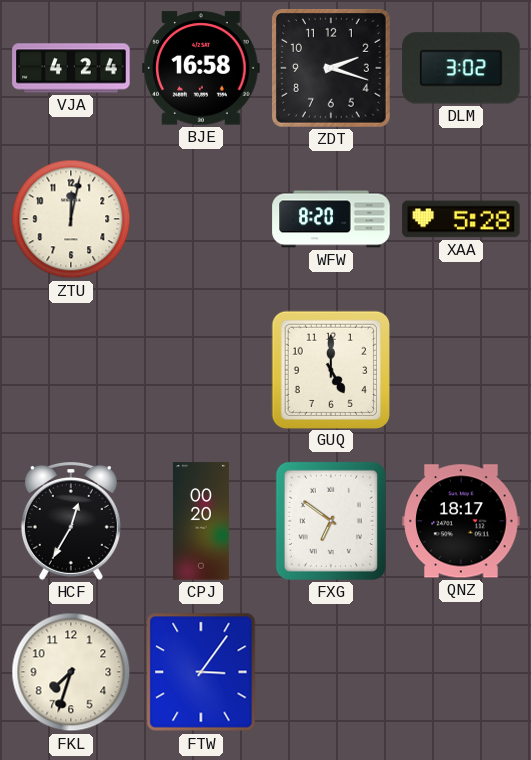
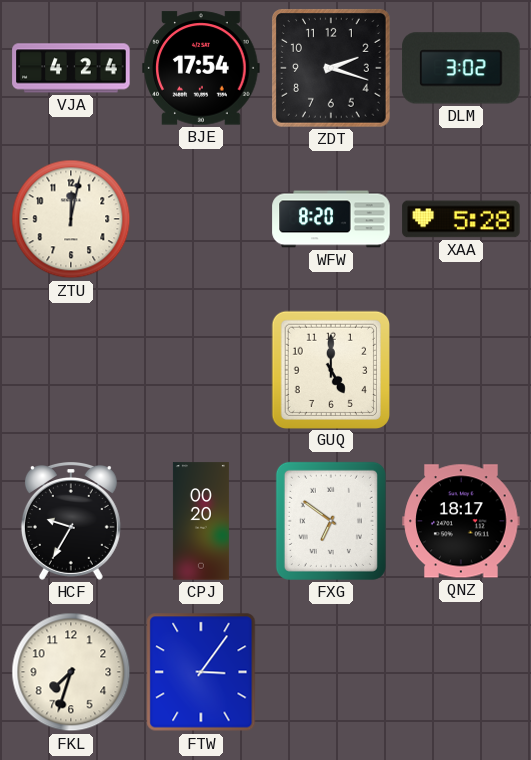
BJE: 16:58 -> 17:54
HCF: 12:35 -> 9:35
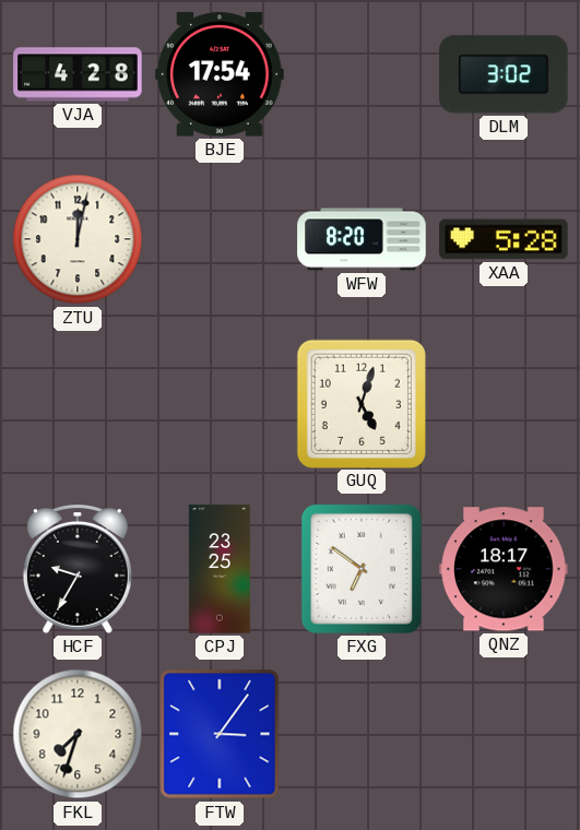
VJA: 4:24 -> 4:28
ZDT: 2:18 -> none
GUQ: 5:00 -> 5:03
CPJ: 00:20 -> 23:25
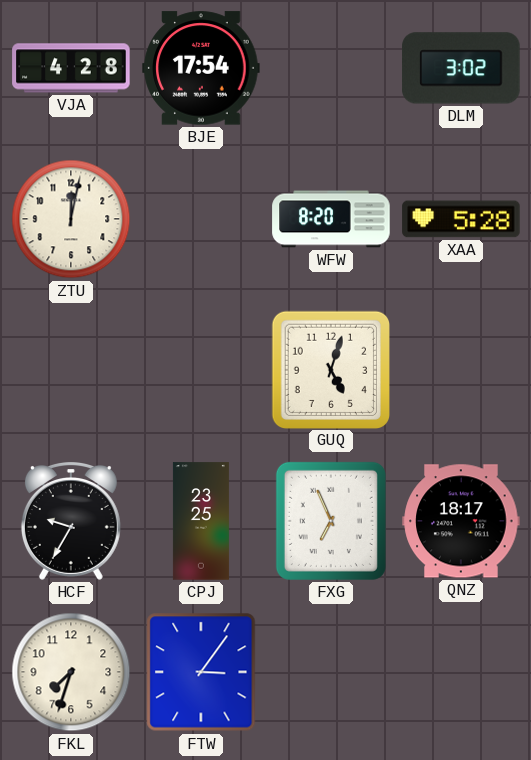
FXG: 6:51 -> 6:56
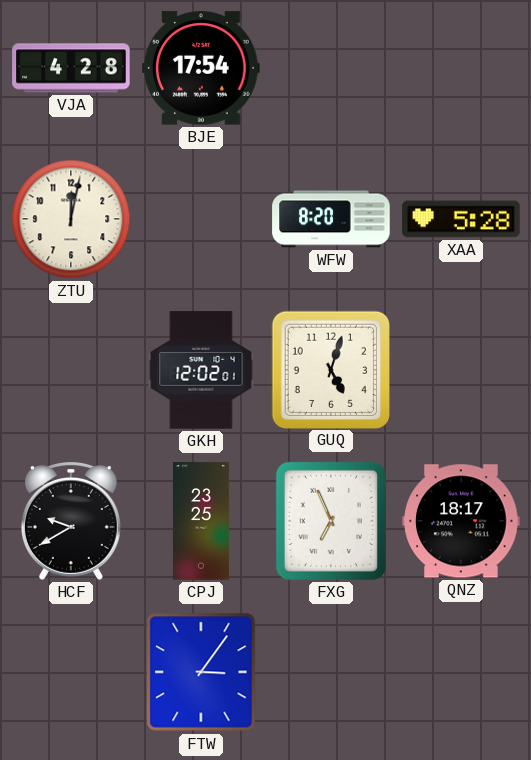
DLM: 3:02 -> none
GKH: none -> 12:02
HCF: 9:35 -> 9:40
FKL: 7:33 -> none
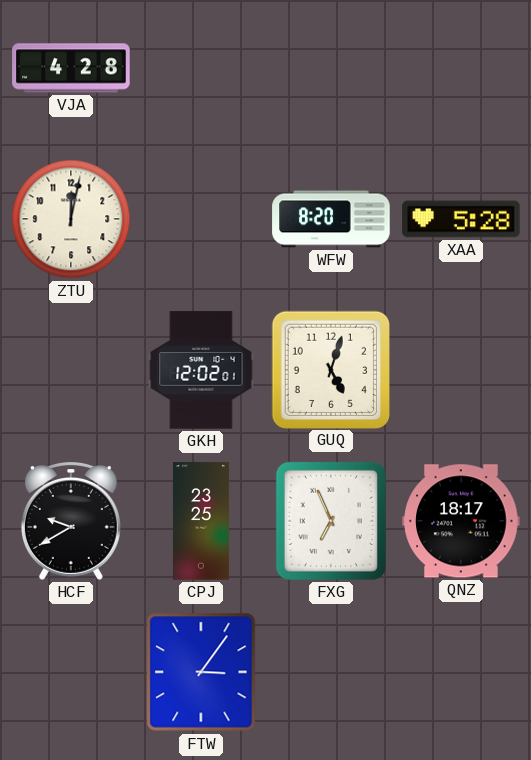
BJE: 17:54 -> none
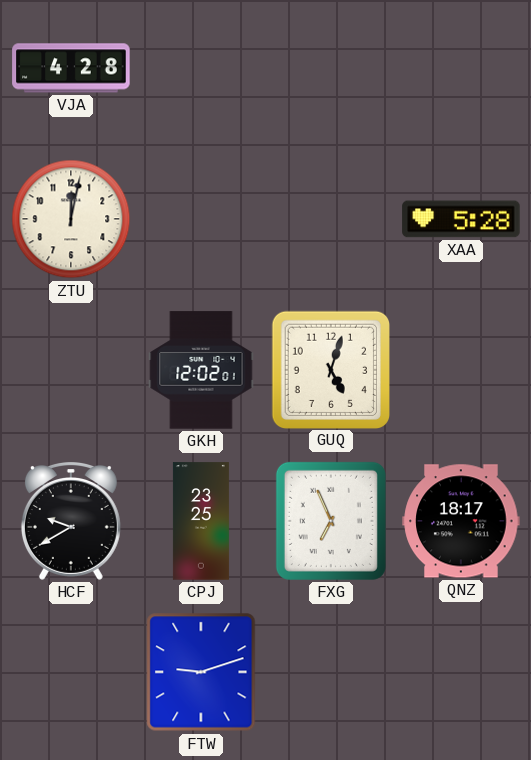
WFW: 8:20 -> none
FTW: 3:06 -> 9:12
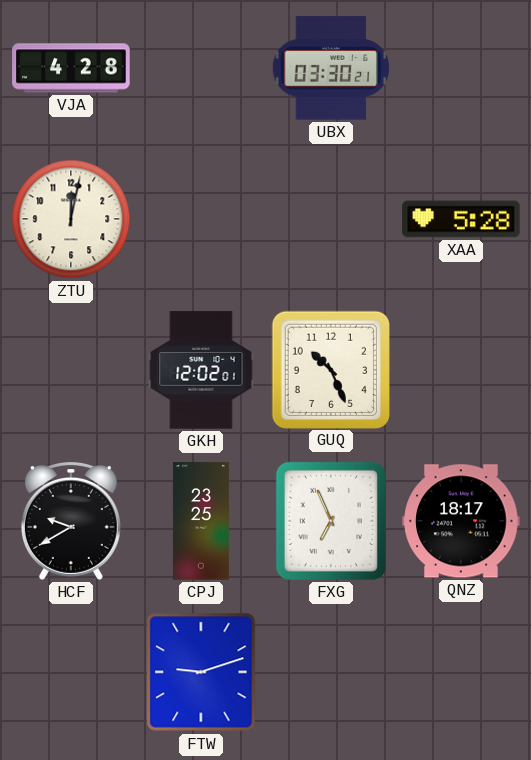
UBX: none -> 03:30
GUQ: 5:03 -> 10:26
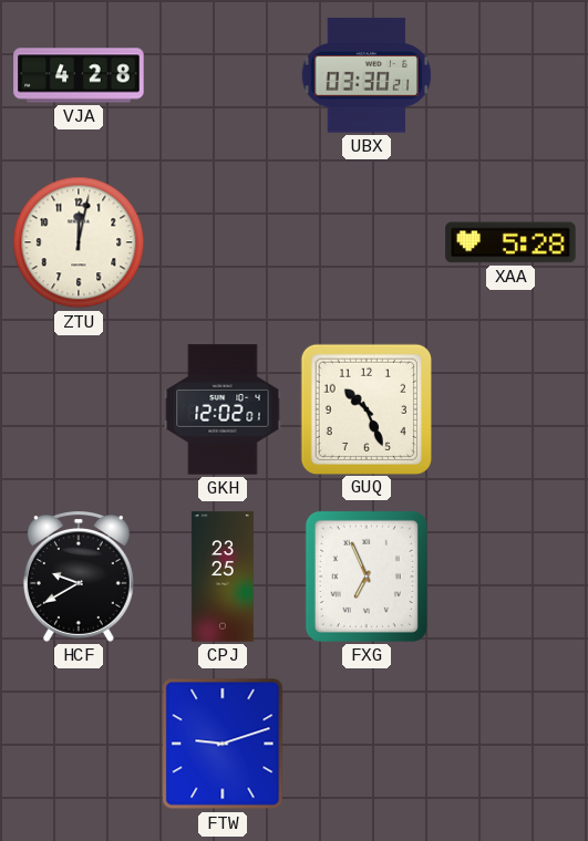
QNZ: 18:17 -> none
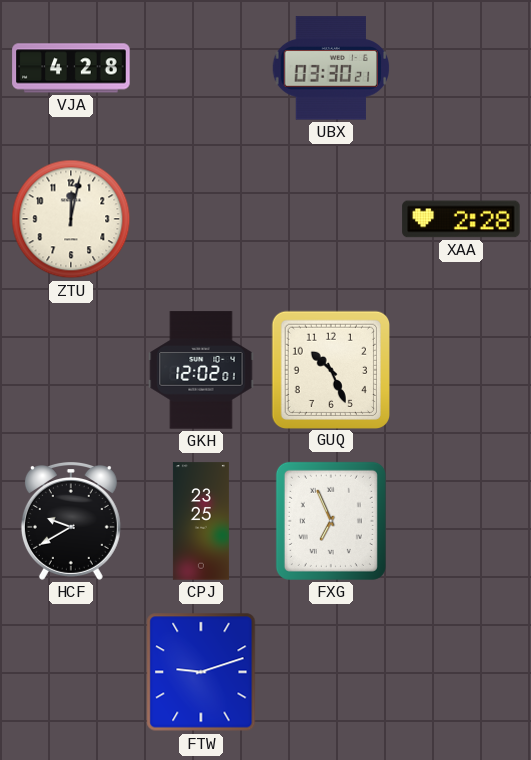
XAA: 5:28 -> 2:28
